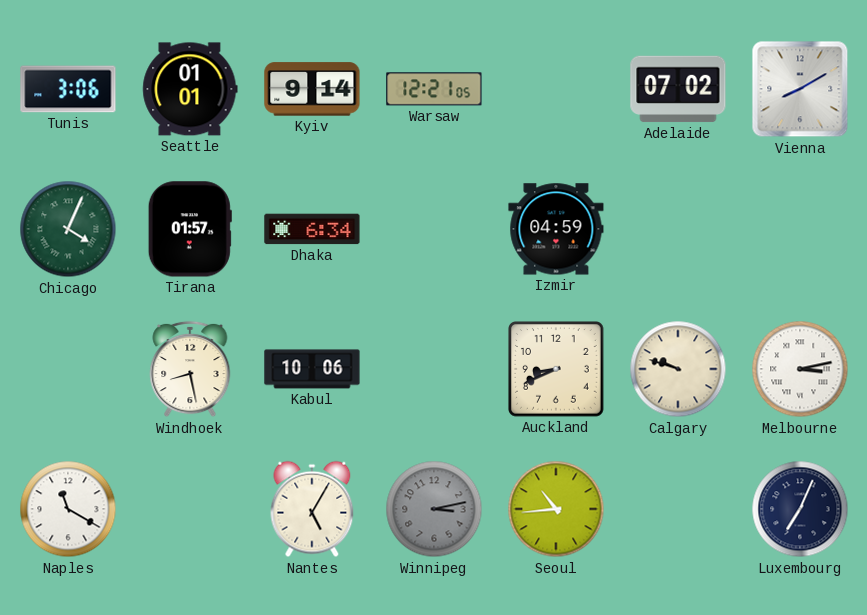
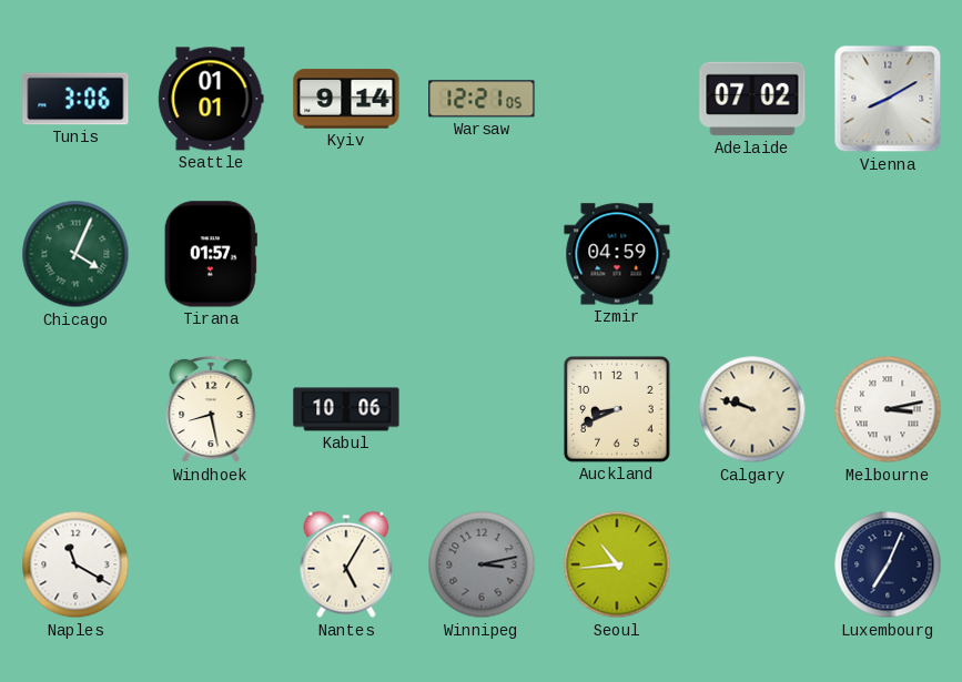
Dhaka: 6:34 -> none
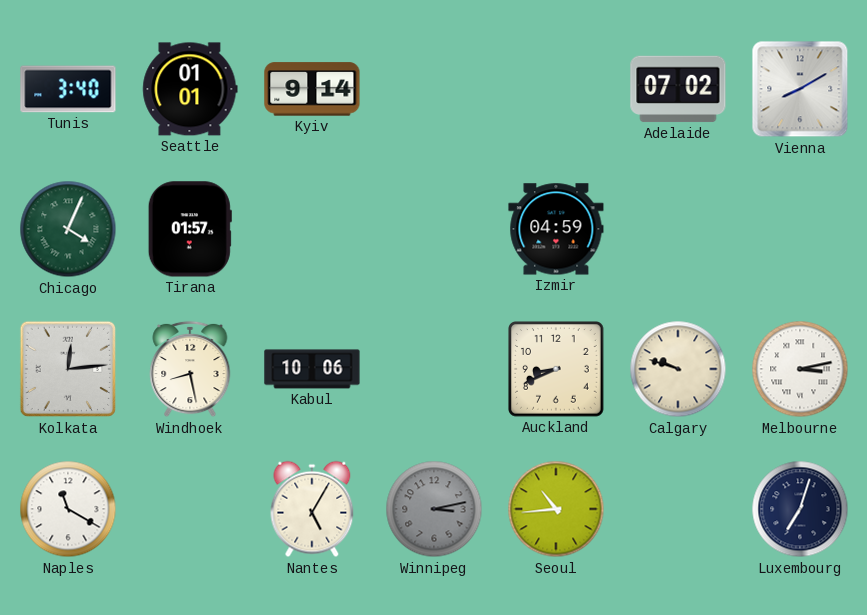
Tunis: 3:06 -> 3:40
Warsaw: 12:21 -> none
Kolkata: none -> 12:14
Luxembourg: 7:04 -> 7:03
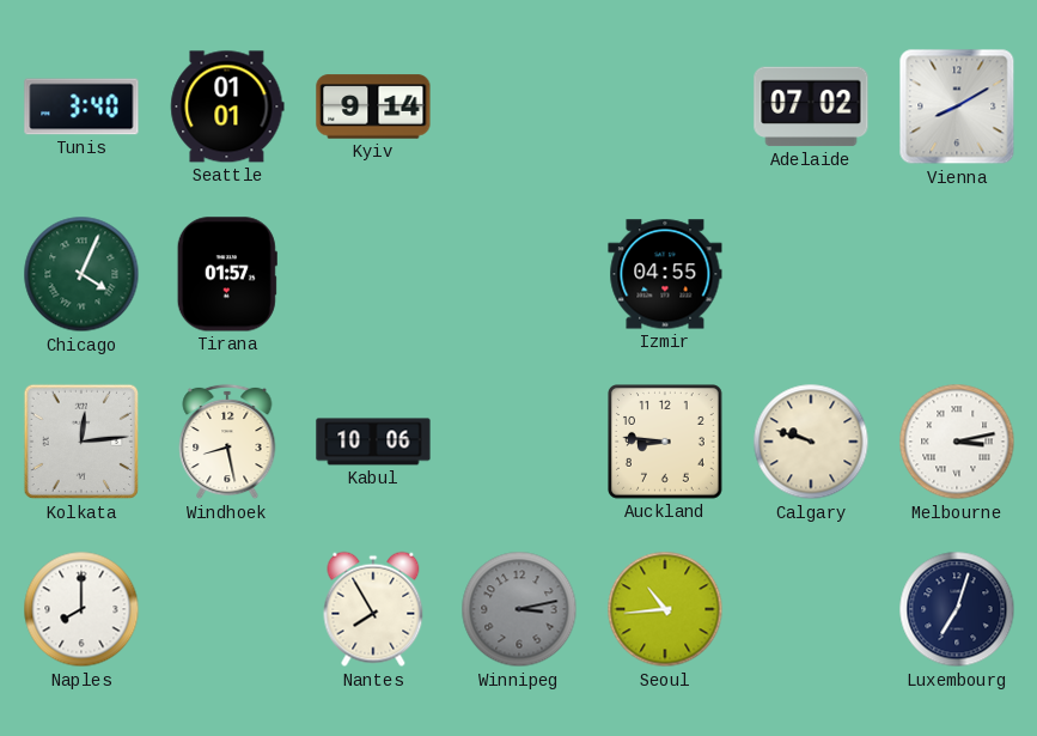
Izmir: 04:59 -> 04:55
Auckland: 8:41 -> 8:46
Naples: 11:20 -> 8:00
Nantes: 5:05 -> 7:55
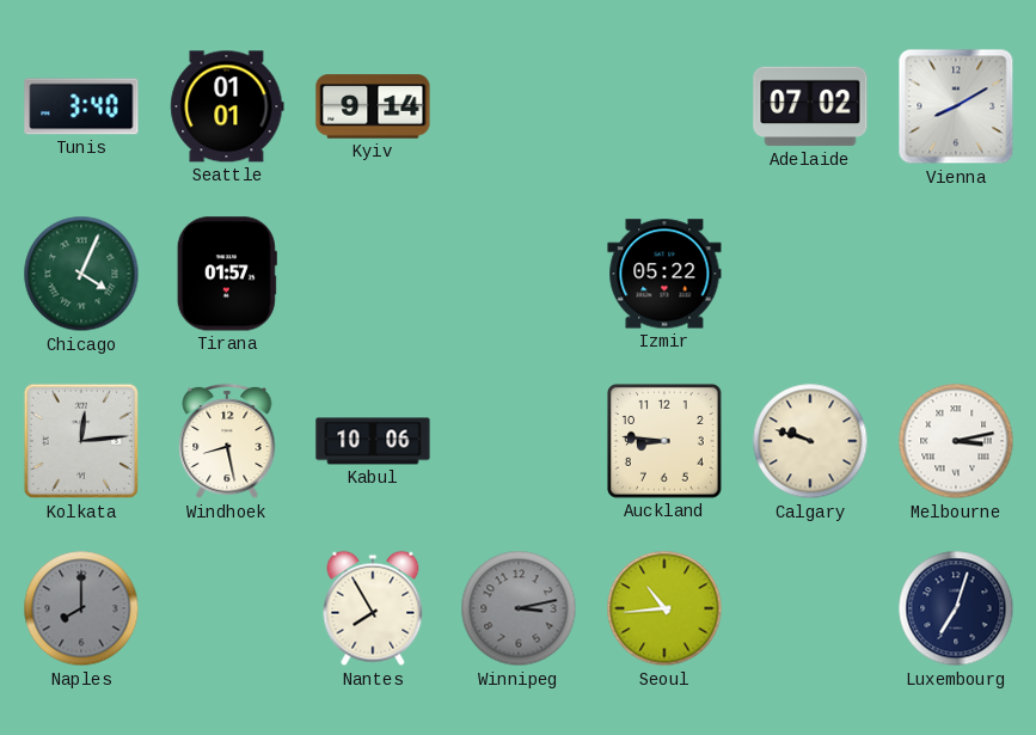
Izmir: 04:55 -> 05:22
Naples dial: white -> grey
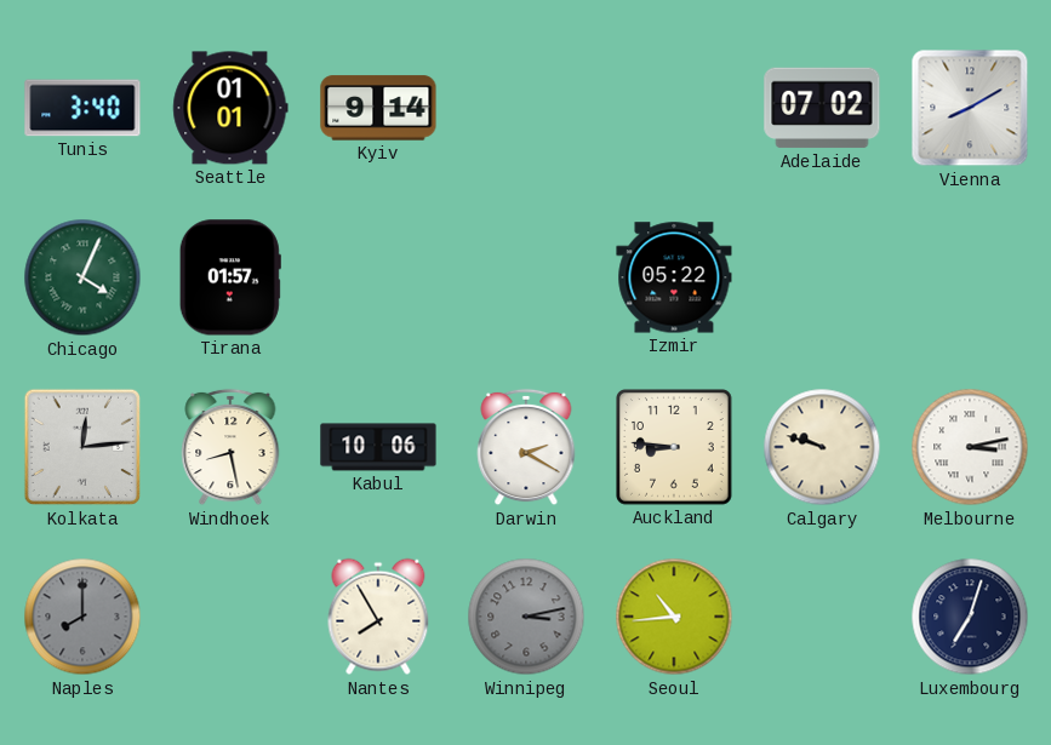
Darwin: none -> 2:20
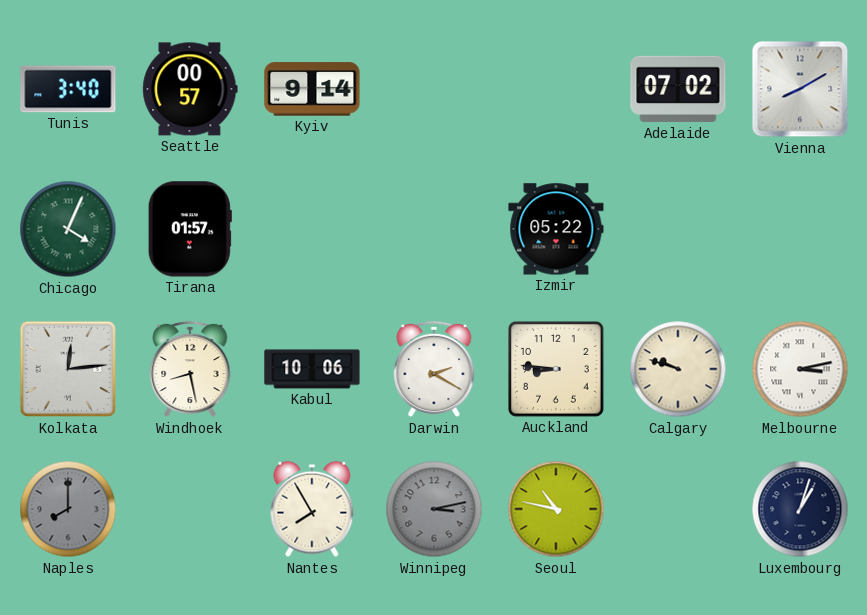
Seattle: 01:01 -> 00:57
Seoul: 10:44 -> 10:47
Luxembourg: 7:03 -> 1:03
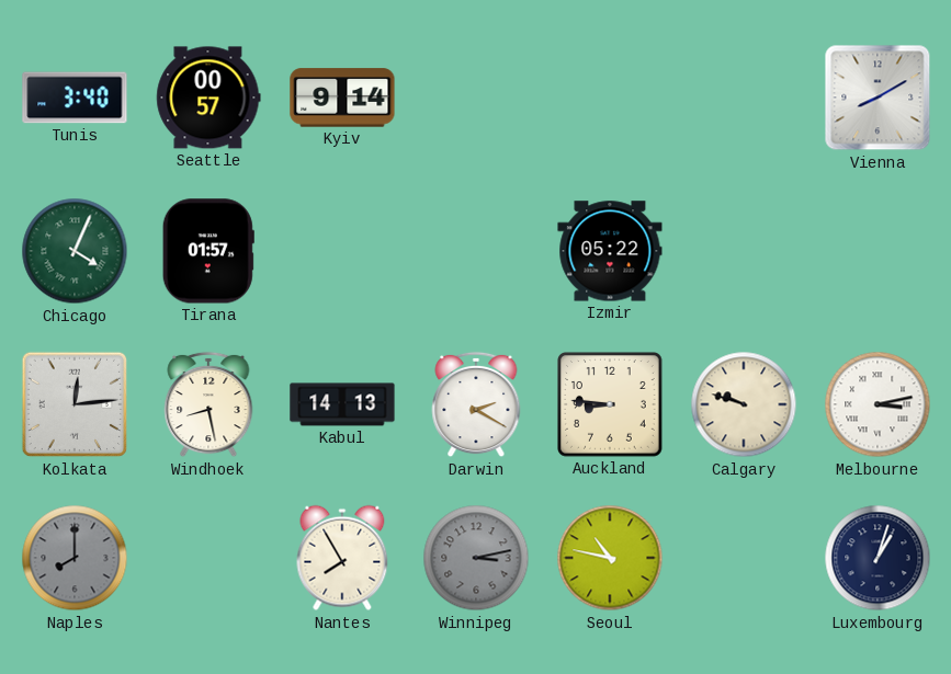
Adelaide: 07:02 -> none
Kabul: 10:06 -> 14:13
